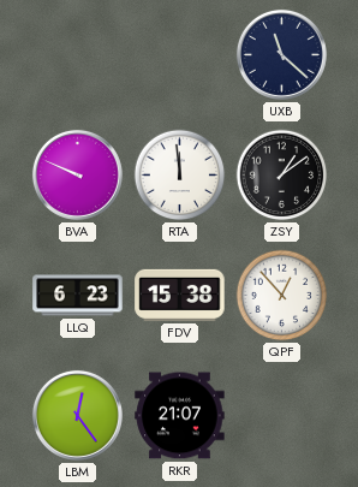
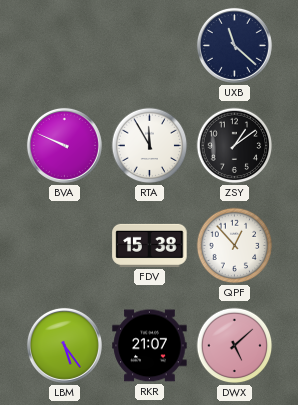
RTA: 11:59 -> 11:55
LLQ: 6:23 -> none
LBM: 12:24 -> 5:24
DWX: none -> 5:08
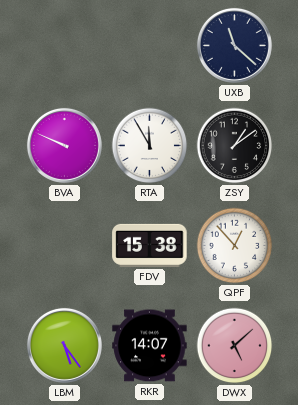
RKR: 21:07 -> 14:07
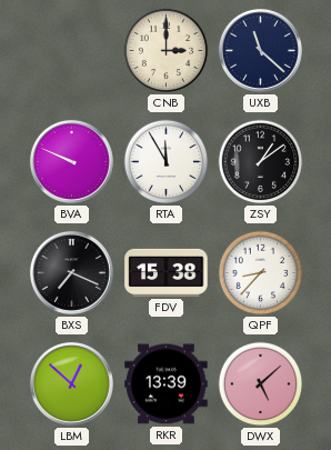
CNB: none -> 3:00
BXS: none -> 7:19
QPF: 12:53 -> 8:37
LBM: 5:24 -> 12:52
RKR: 14:07 -> 13:39
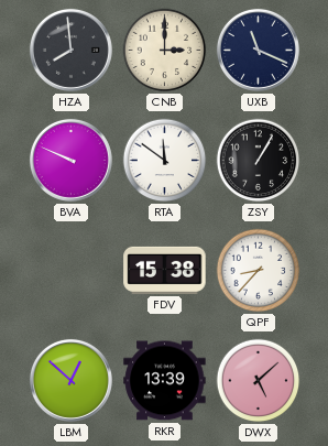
HZA: none -> 7:59
UXB: 11:22 -> 11:19
RTA: 11:55 -> 11:51
ZSY: 1:09 -> 1:05
BXS: 7:19 -> none
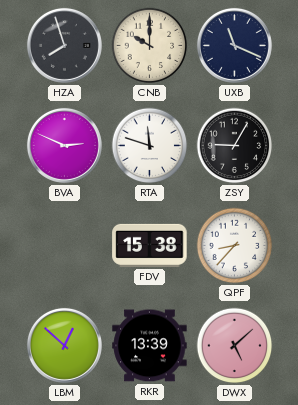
HZA: 7:59 -> 7:57
CNB: 3:00 -> 10:00
BVA: 9:49 -> 2:49
RTA: 11:51 -> 11:48
ZSY: 1:05 -> 9:05
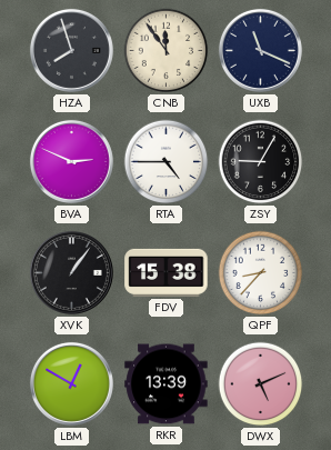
CNB: 10:00 -> 11:54
RTA: 11:48 -> 4:45
XVK: none -> 1:06
LBM: 12:52 -> 12:50
DWX: 5:08 -> 5:11
